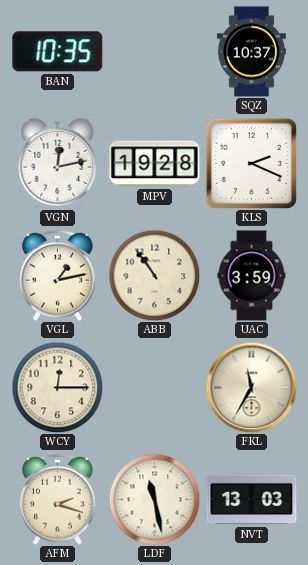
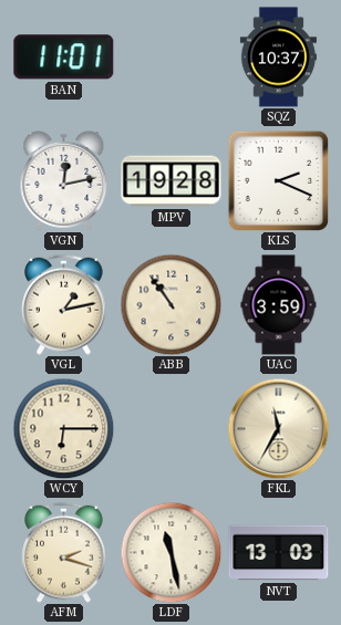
BAN: 10:35 -> 11:01
WCY: 12:15 -> 6:15
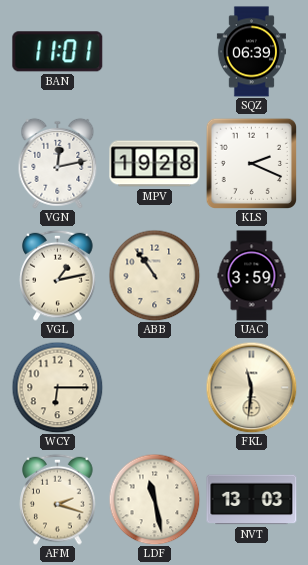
SQZ: 10:37 -> 06:39
FKL: 11:35 -> 11:31
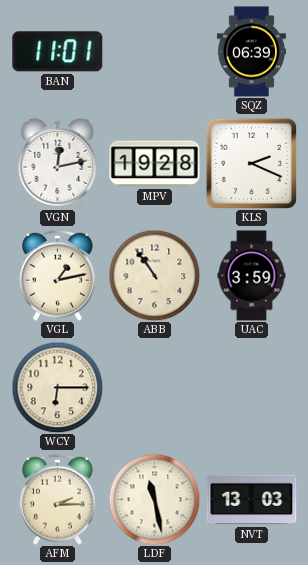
FKL: 11:31 -> none
AFM: 2:18 -> 2:15
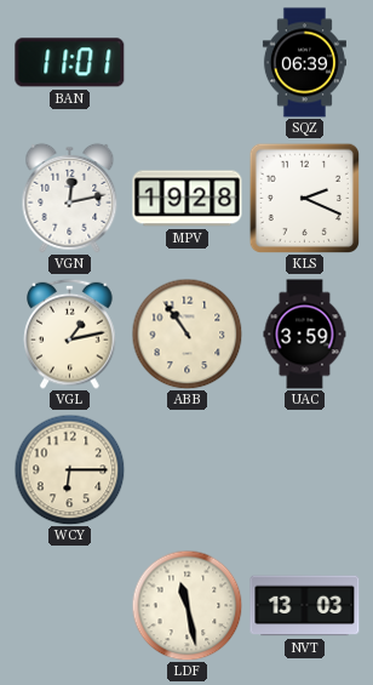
AFM: 2:15 -> none
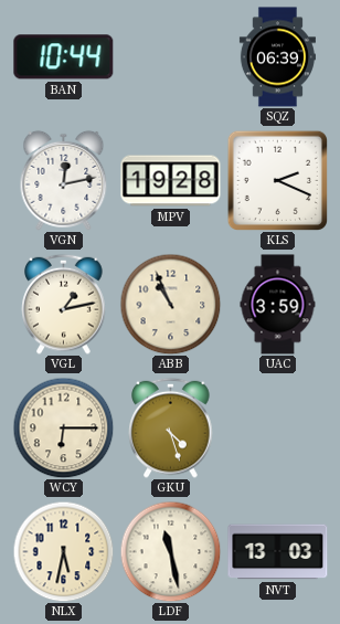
BAN: 11:01 -> 10:44
ABB: 10:54 -> 10:56
GKU: none -> 4:27
NLX: none -> 5:32
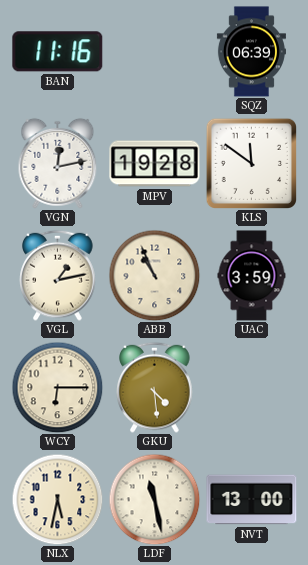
BAN: 10:44 -> 11:16
KLS: 2:19 -> 11:51
GKU: 4:27 -> 4:29
NVT: 13:03 -> 13:00
